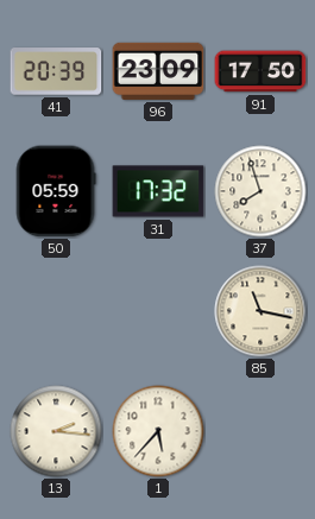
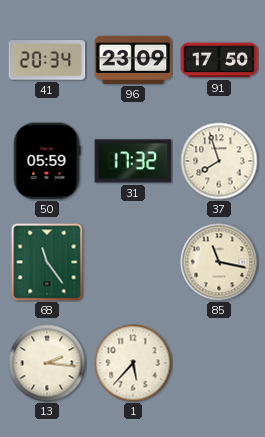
41: 20:39 -> 20:34
68: none -> 11:24
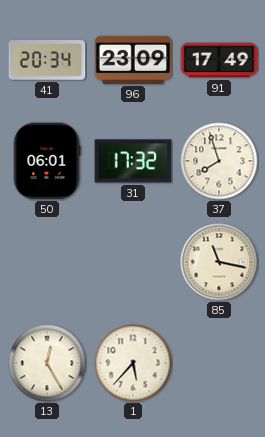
91: 17:50 -> 17:49
50: 05:59 -> 06:01
68: 11:24 -> none
13: 2:16 -> 12:25
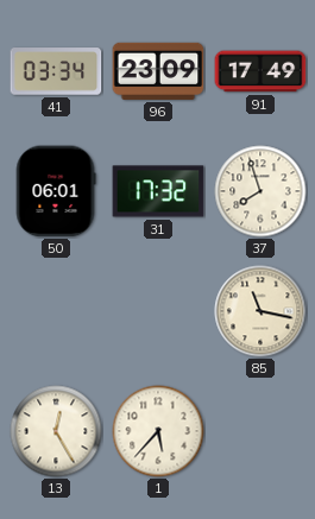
41: 20:34 -> 03:34
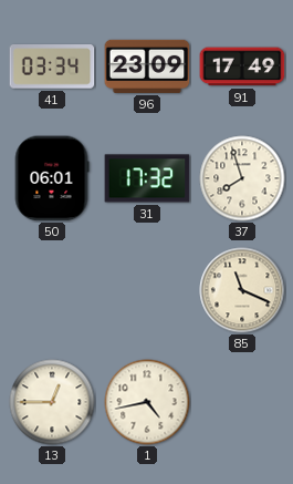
85: 11:17 -> 11:19
13: 12:25 -> 12:45
1: 5:37 -> 4:43
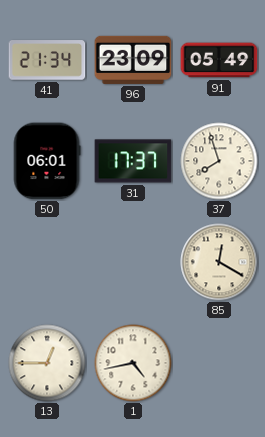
41: 03:34 -> 21:34
91: 17:49 -> 05:49
31: 17:32 -> 17:37
85: 11:19 -> 12:20
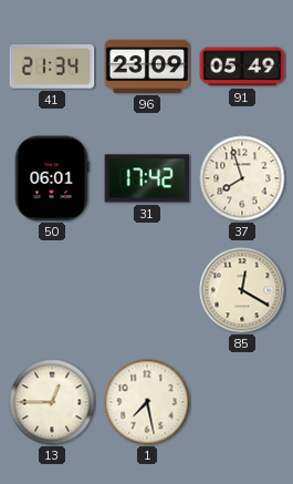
31: 17:37 -> 17:42
1: 4:43 -> 7:28
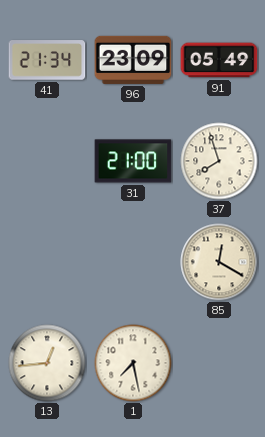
50: 06:01 -> none
31: 17:42 -> 21:00
13: 12:45 -> 12:44
